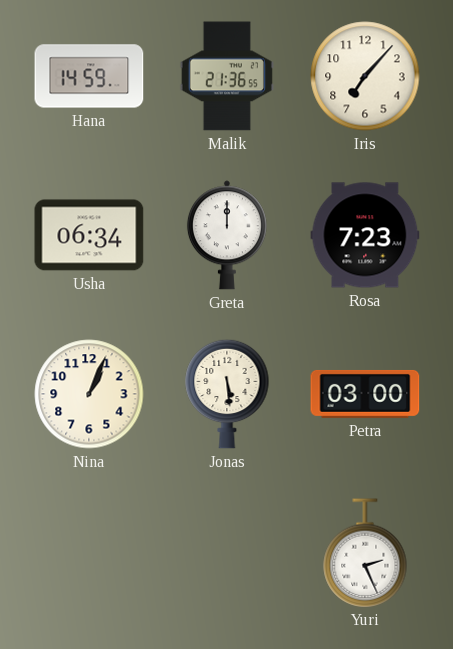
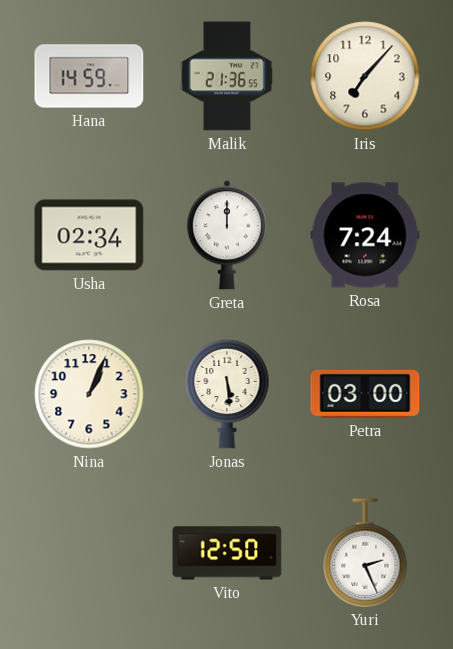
Usha: 06:34 -> 02:34
Rosa: 7:23 -> 7:24
Vito: none -> 12:50
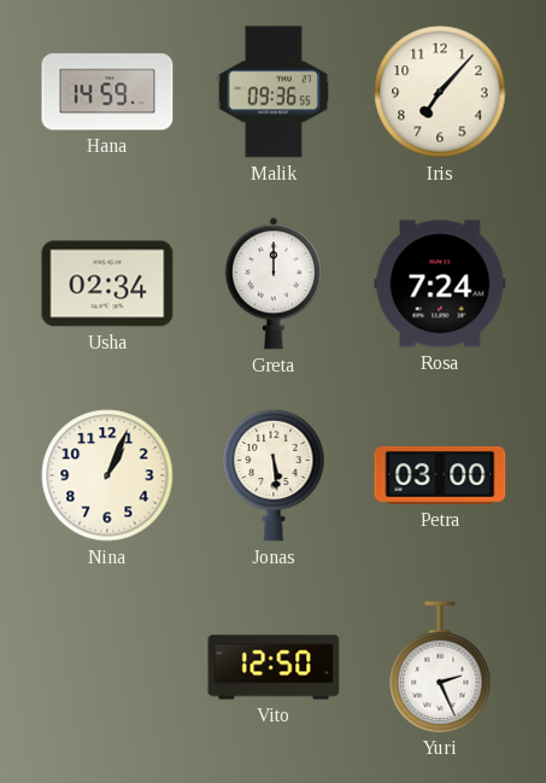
Malik: 21:36 -> 09:36
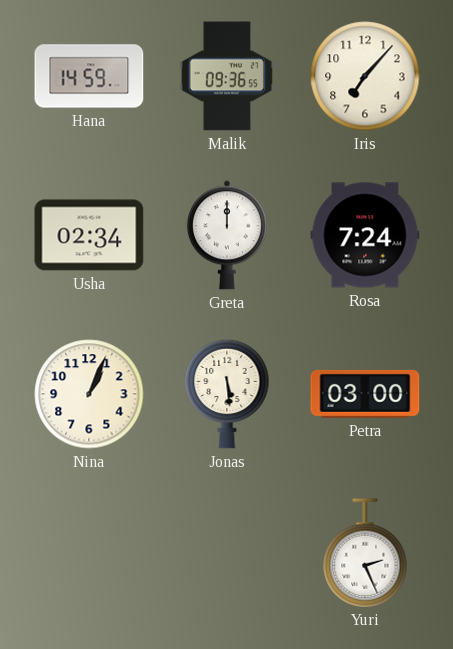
Vito: 12:50 -> none
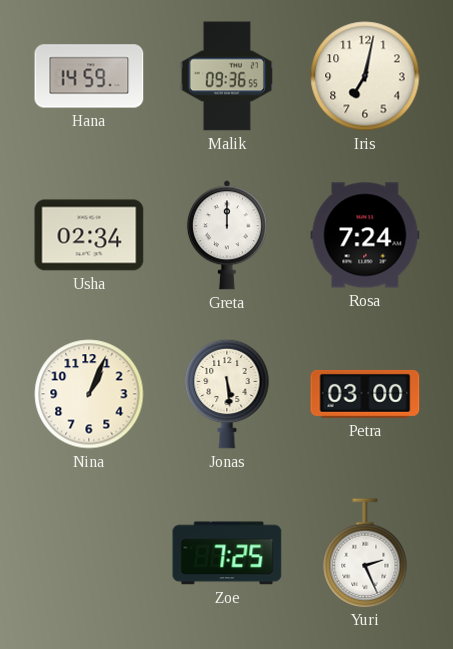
Iris: 7:07 -> 7:02
Zoe: none -> 7:25
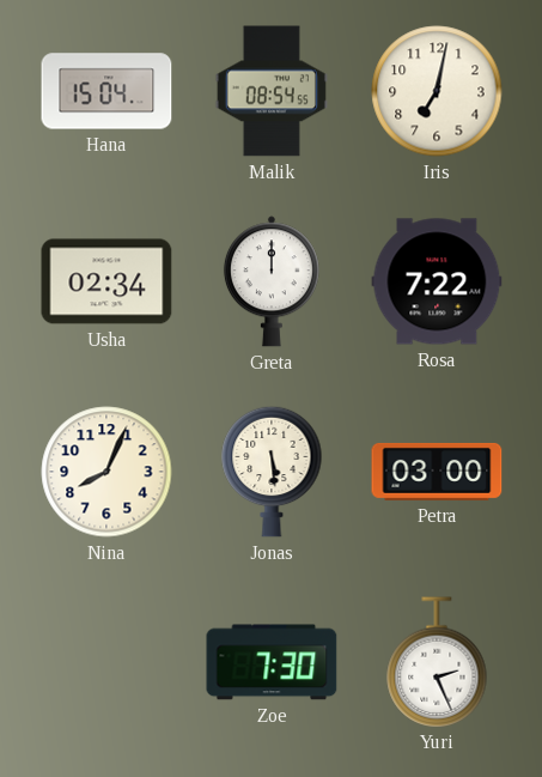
Hana: 14:59 -> 15:04
Malik: 09:36 -> 08:54
Rosa: 7:24 -> 7:22
Nina: 1:04 -> 8:04
Zoe: 7:25 -> 7:30
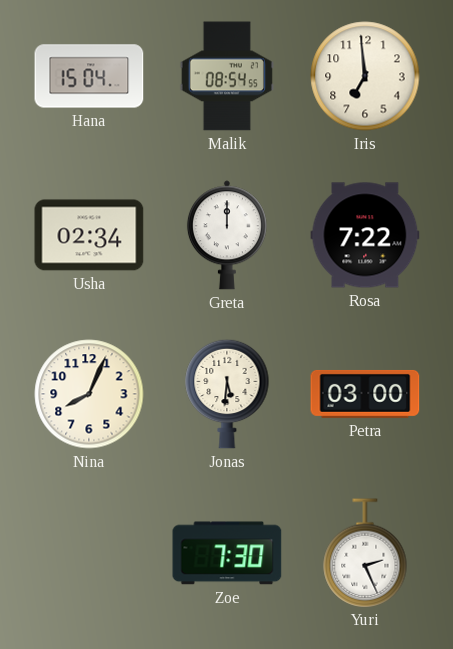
Iris: 7:02 -> 6:59
Jonas: 5:29 -> 5:31
